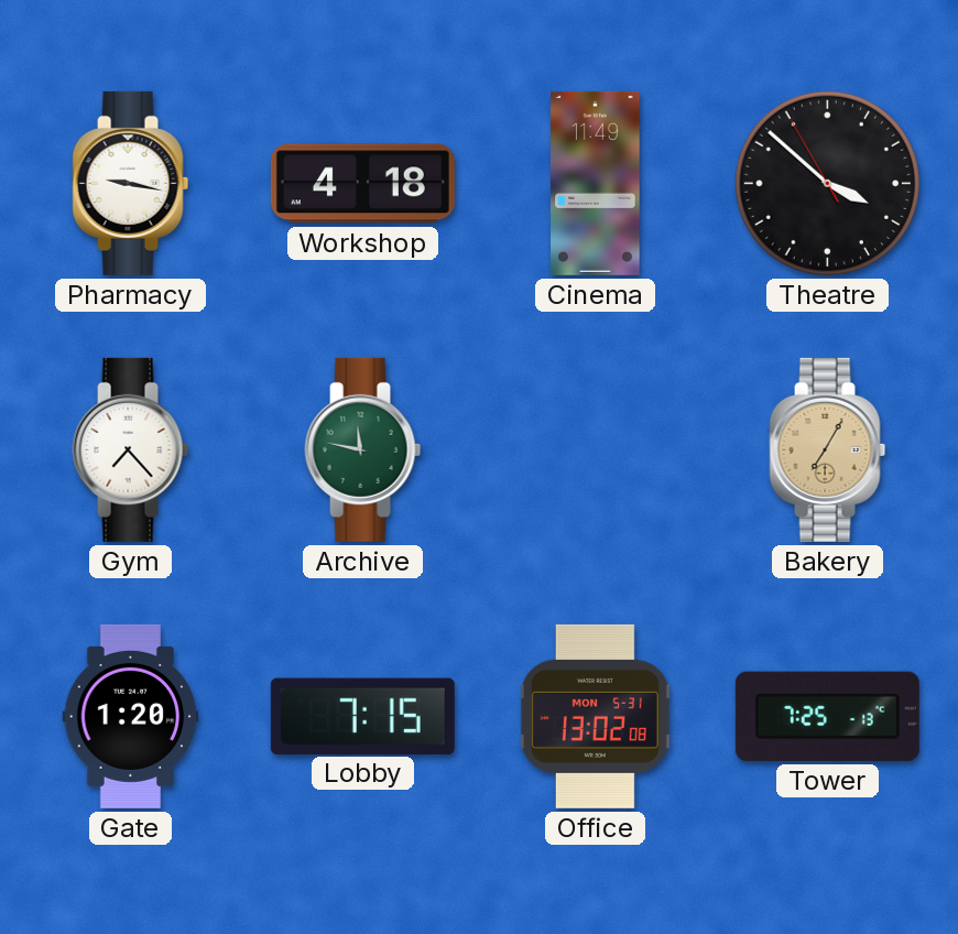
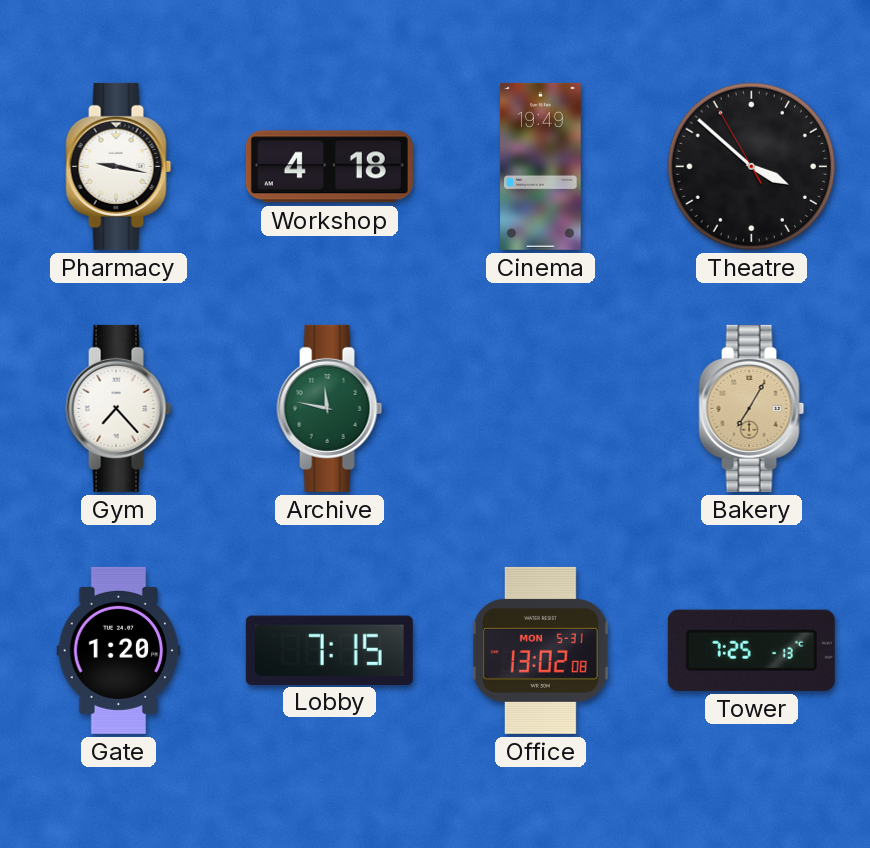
Cinema: 11:49 -> 19:49
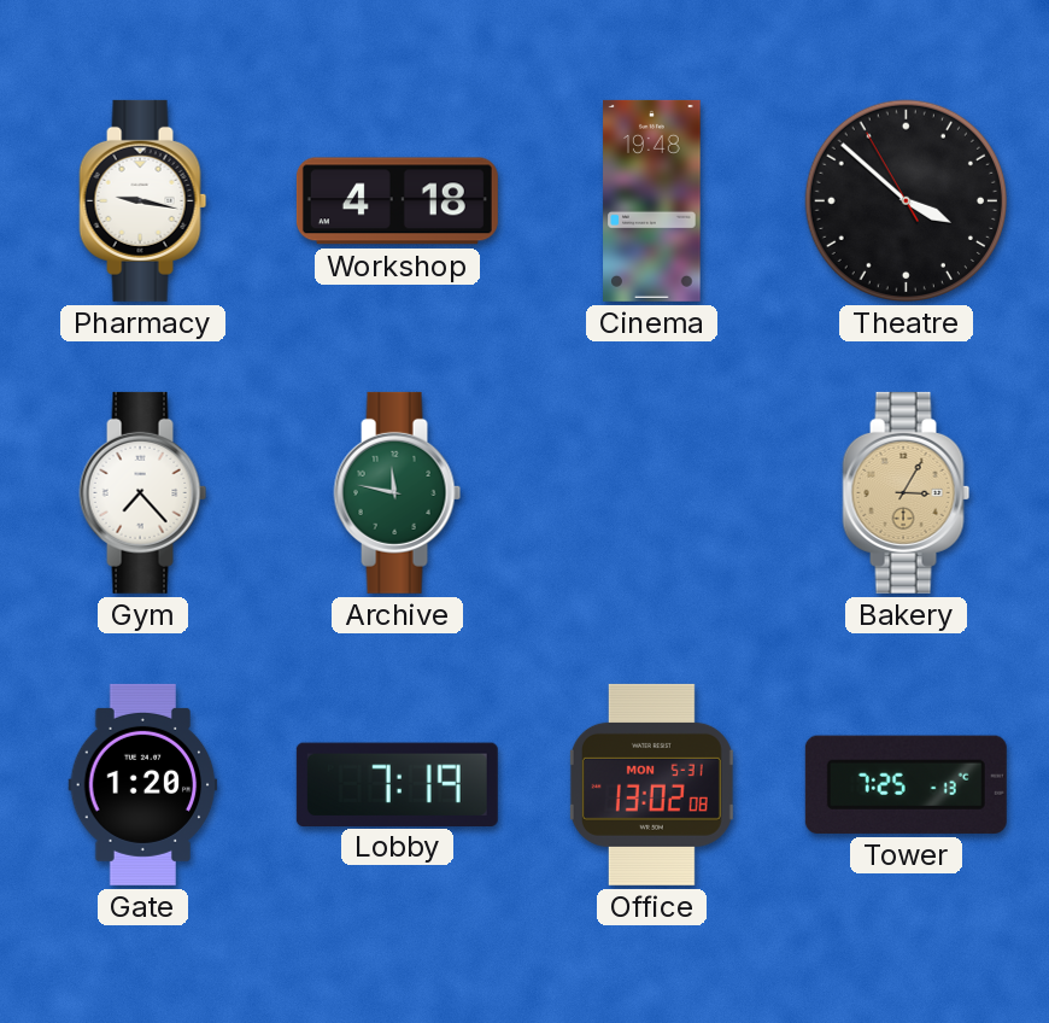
Cinema: 19:49 -> 19:48
Bakery: 7:05 -> 3:05
Lobby: 7:15 -> 7:19
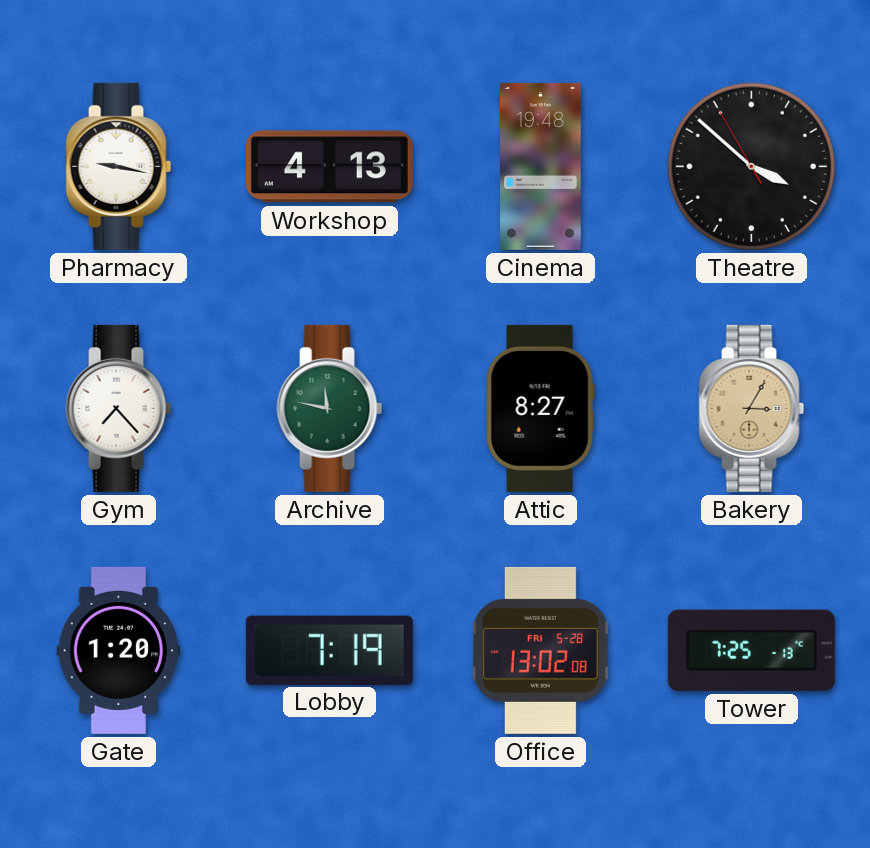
Workshop: 4:18 -> 4:13
Attic: none -> 8:27
Office date: MON 5-31 -> FRI 5-28
